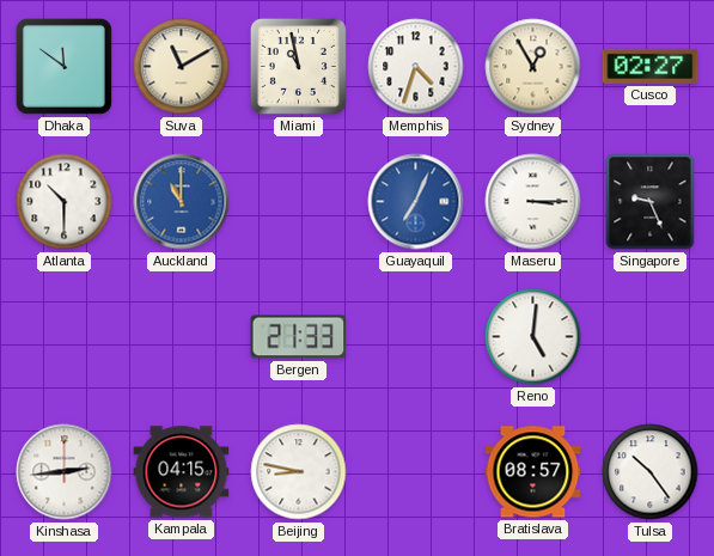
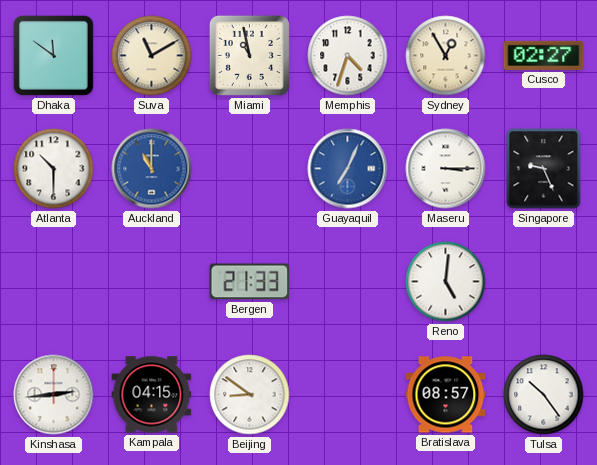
Beijing: 8:47 -> 8:51
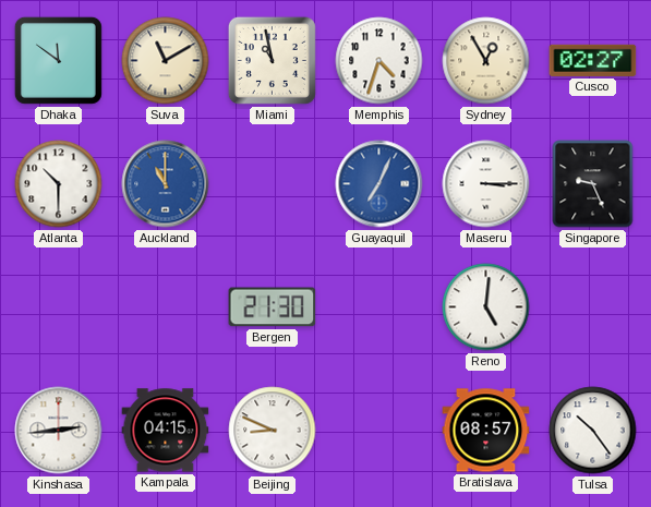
Bergen: 21:33 -> 21:30
Beijing: 8:51 -> 8:49
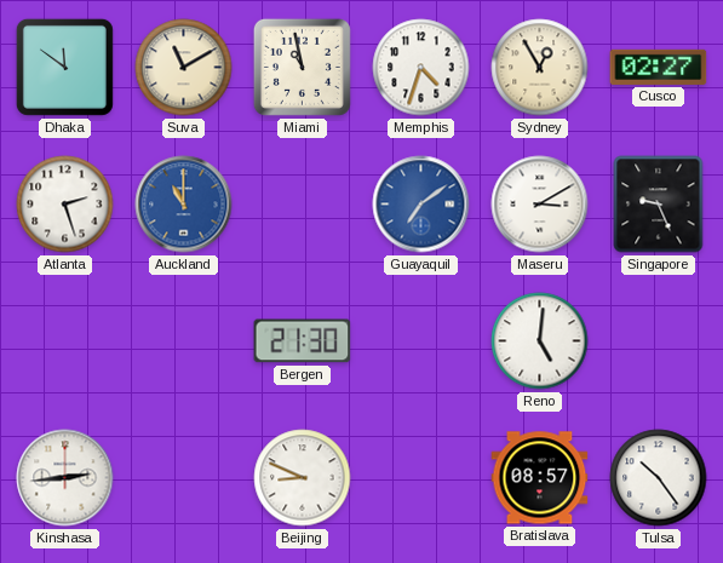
Atlanta: 10:30 -> 2:27
Guayaquil: 7:04 -> 7:09
Maseru: 3:15 -> 3:10
Kampala: 04:15 -> none
